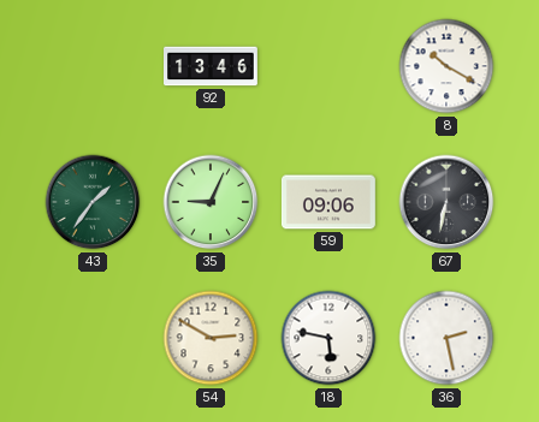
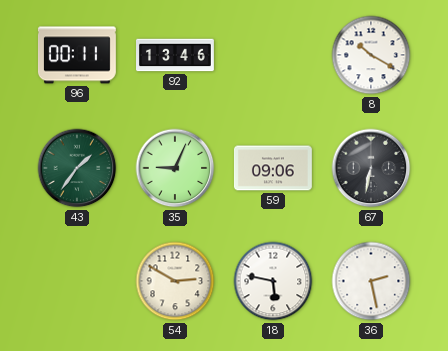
96: none -> 00:11
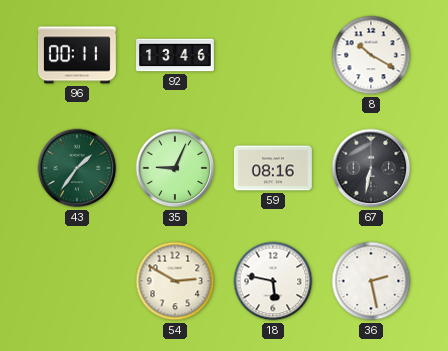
59: 09:06 -> 08:16
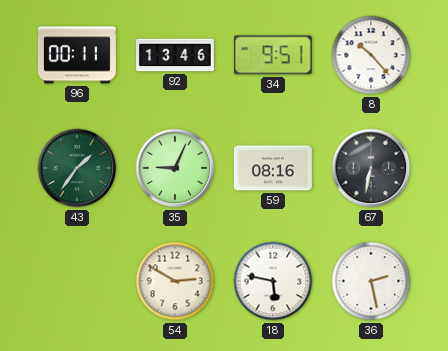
34: none -> 9:51
8: 10:20 -> 10:23
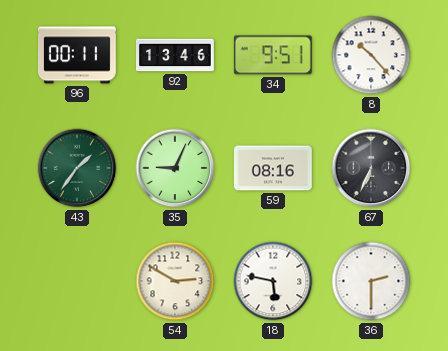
67: 6:32 -> 6:34
36: 2:28 -> 2:30
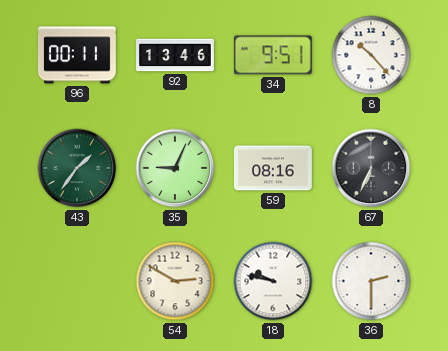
18: 5:47 -> 9:47
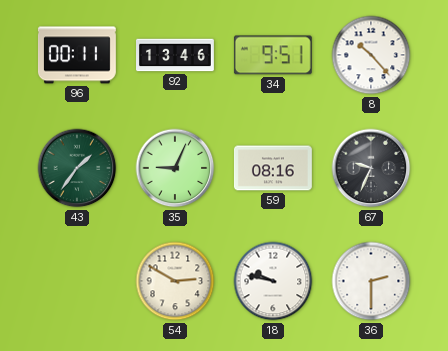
67: 6:34 -> 9:34
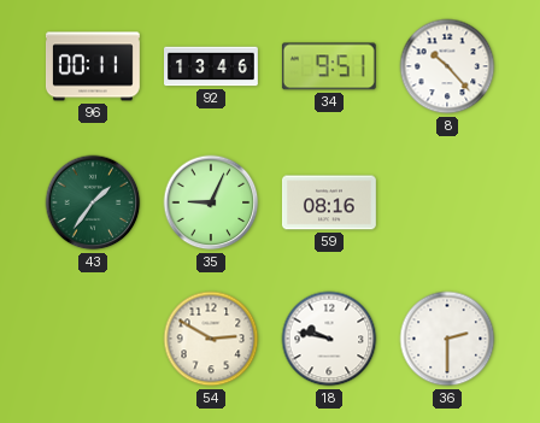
67: 9:34 -> none
